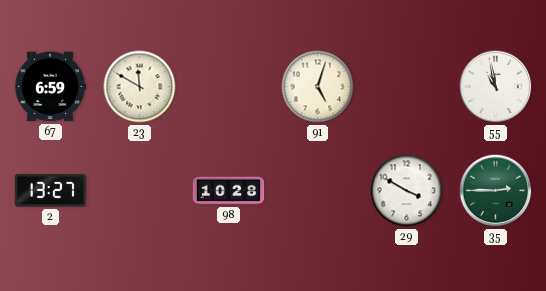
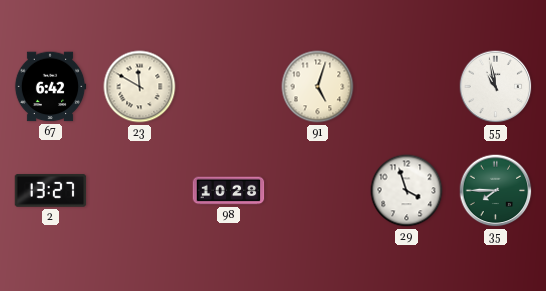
67: 6:59 -> 6:42
29: 3:50 -> 3:57
35: 2:45 -> 7:45
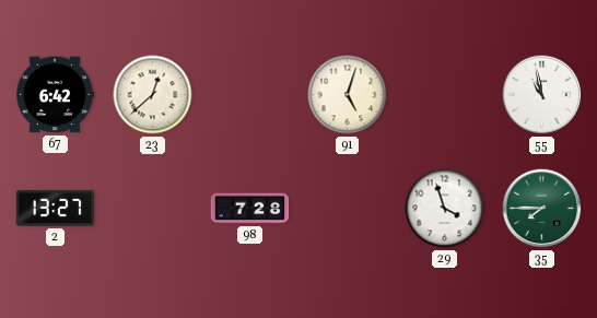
23: 11:50 -> 12:38
98: 10:28 -> 7:28
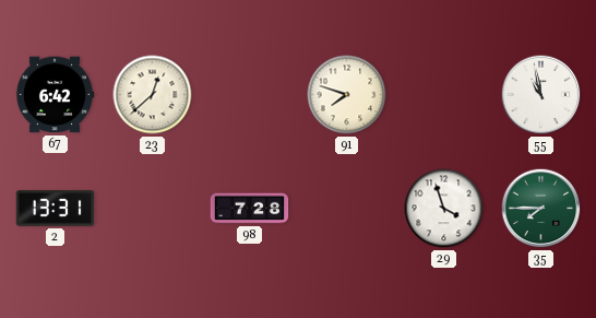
91: 5:03 -> 7:48
2: 13:27 -> 13:31
